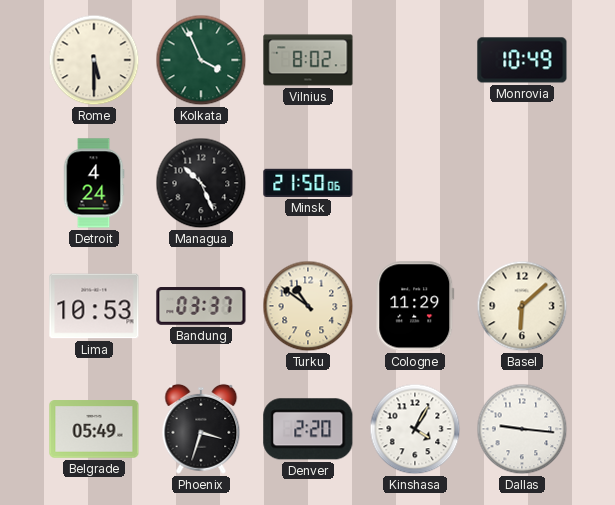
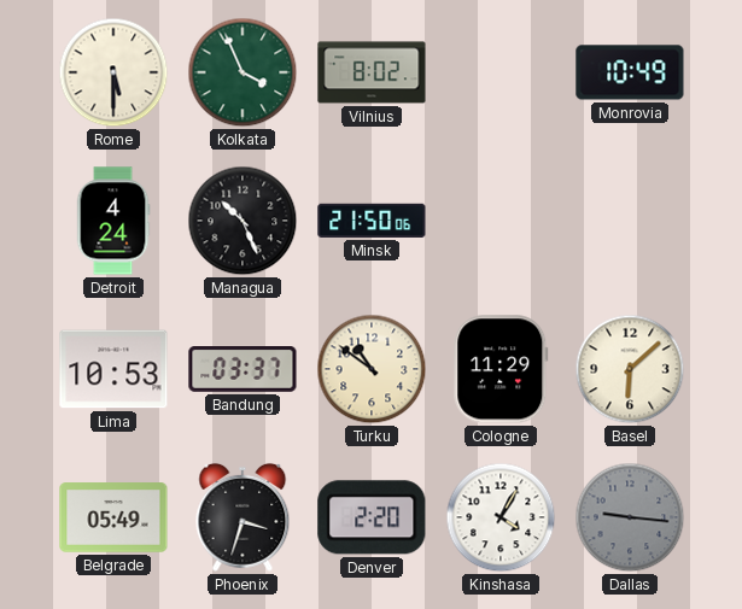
Dallas dial: white -> grey
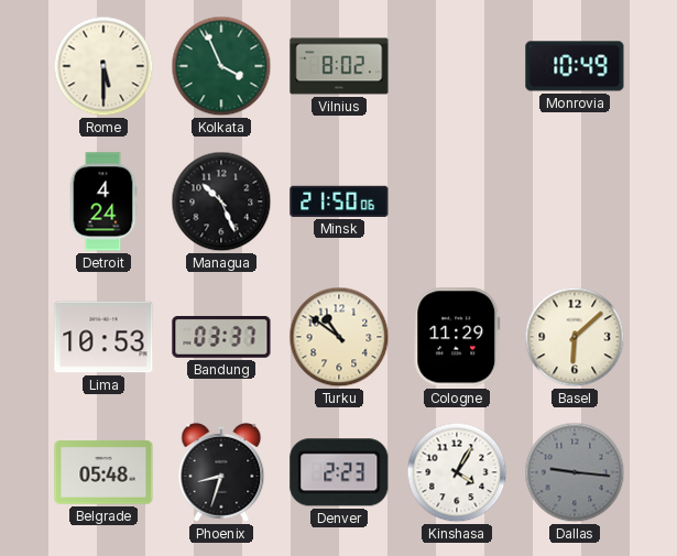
Belgrade: 05:49 -> 05:48
Phoenix: 3:33 -> 8:33
Denver: 2:20 -> 2:23
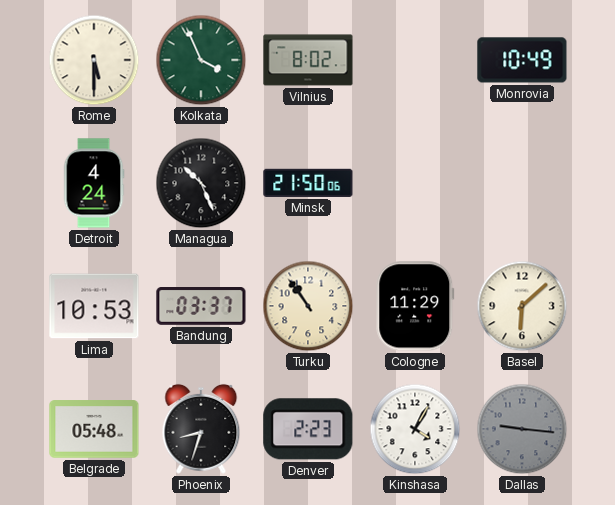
Turku: 10:51 -> 10:54
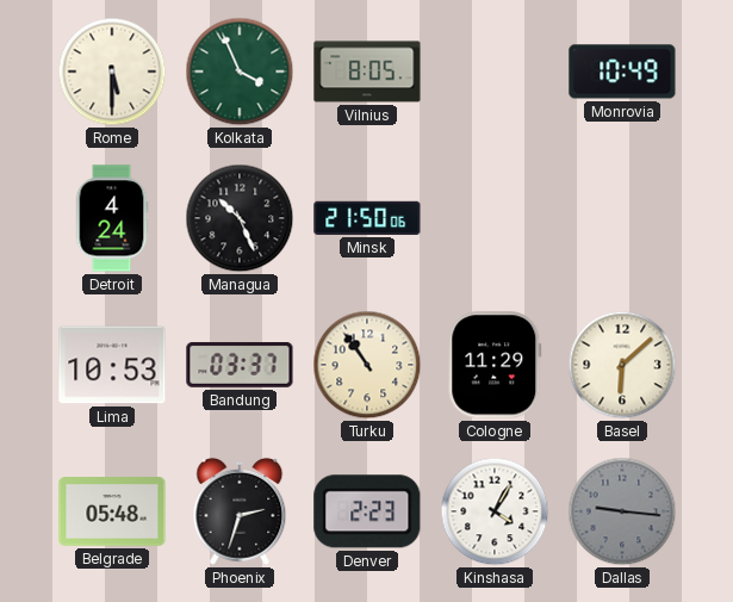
Vilnius: 8:02 -> 8:05
Phoenix: 8:33 -> 2:33
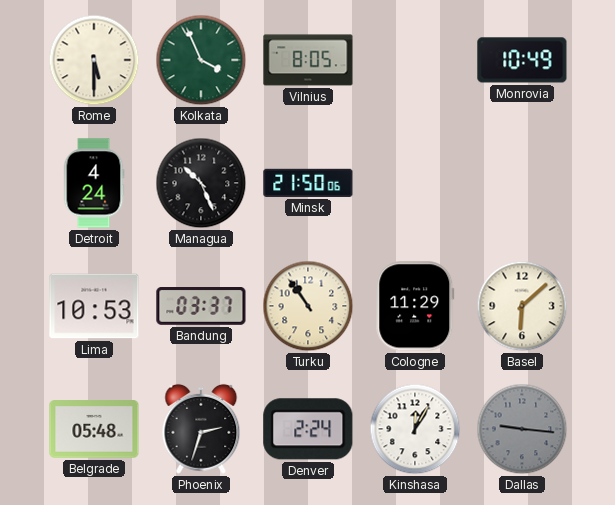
Denver: 2:23 -> 2:24
Kinshasa: 4:05 -> 12:05
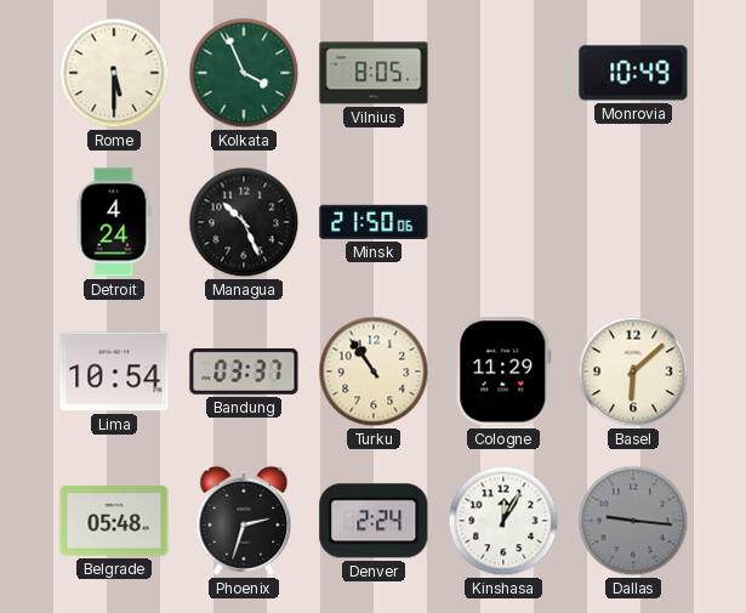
Lima: 10:53 -> 10:54
